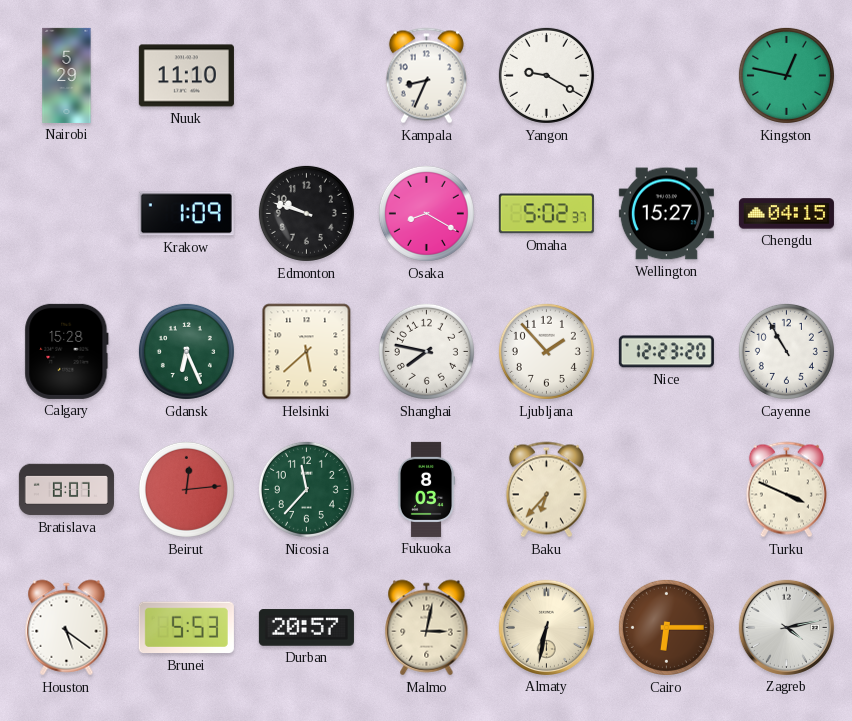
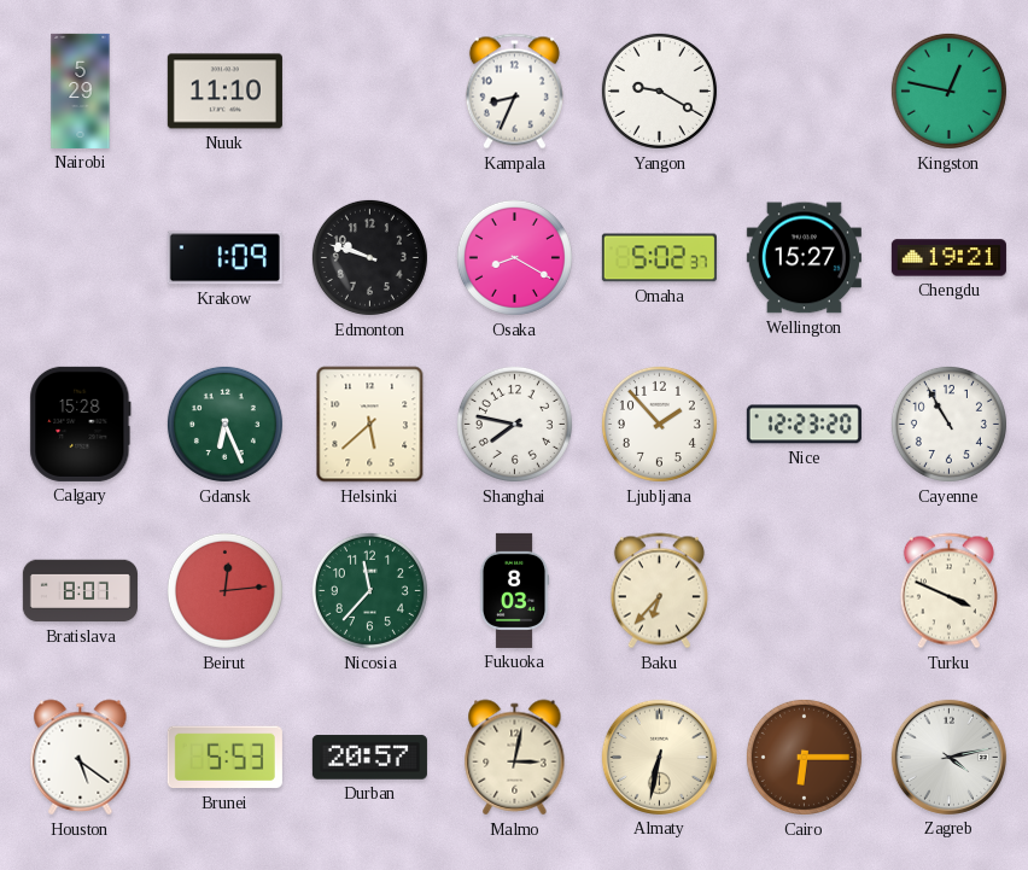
Chengdu: 04:15 -> 19:21
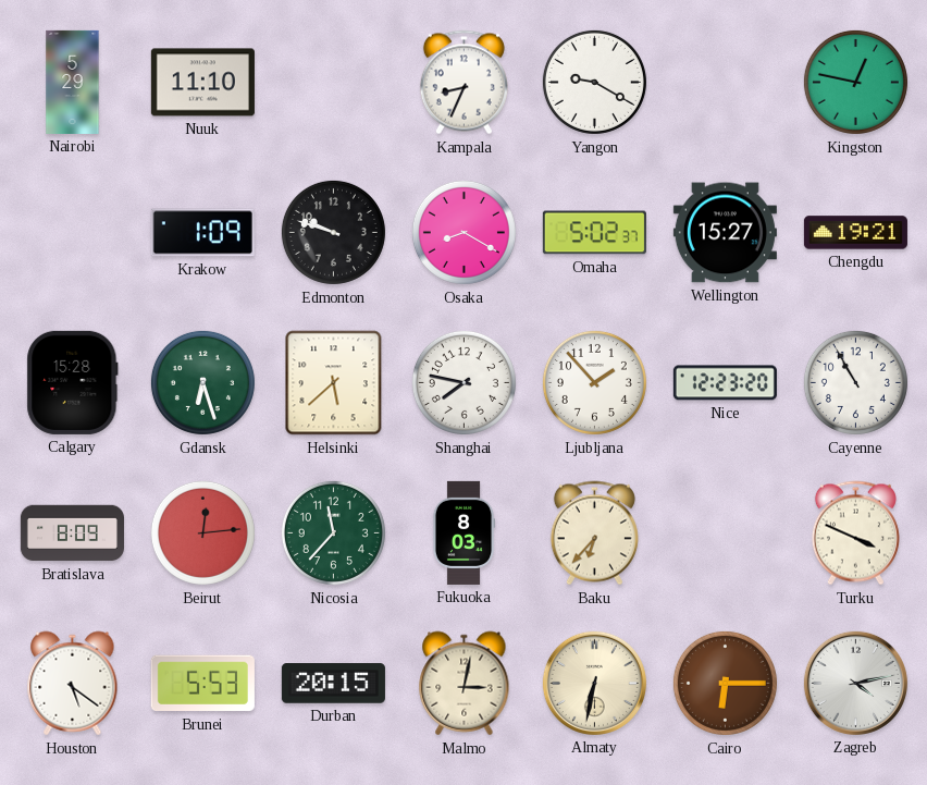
Gdansk: 6:26 -> 6:27
Bratislava: 8:07 -> 8:09
Durban: 20:57 -> 20:15
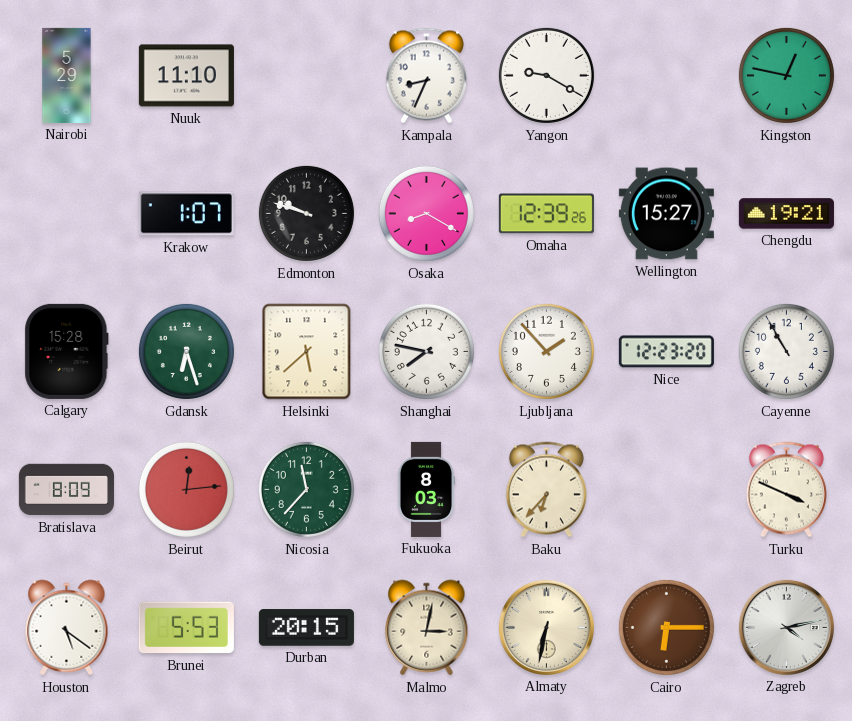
Krakow: 1:09 -> 1:07
Omaha: 5:02 -> 12:39
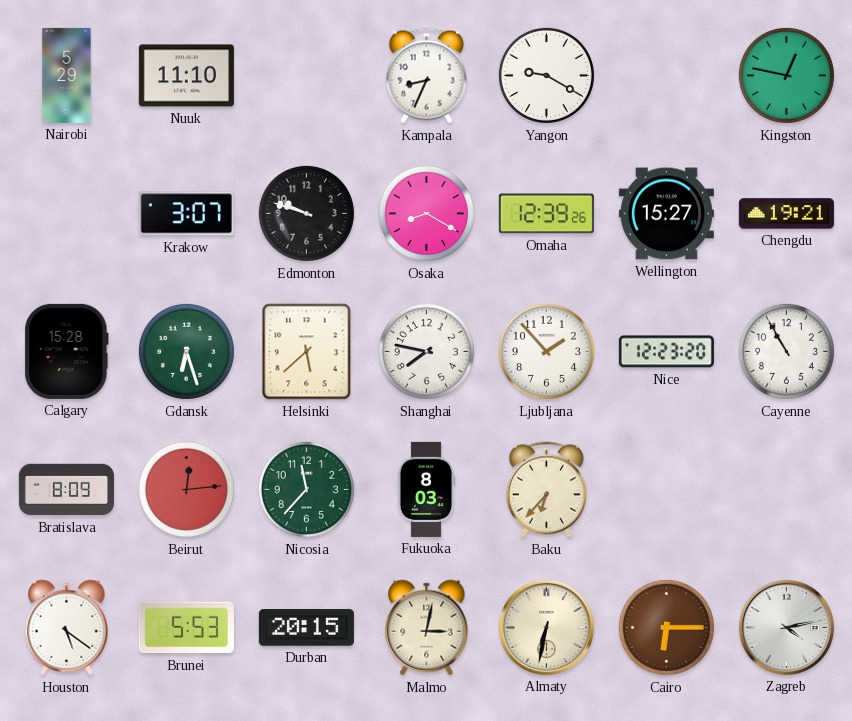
Krakow: 1:07 -> 3:07
Turku: 3:49 -> none
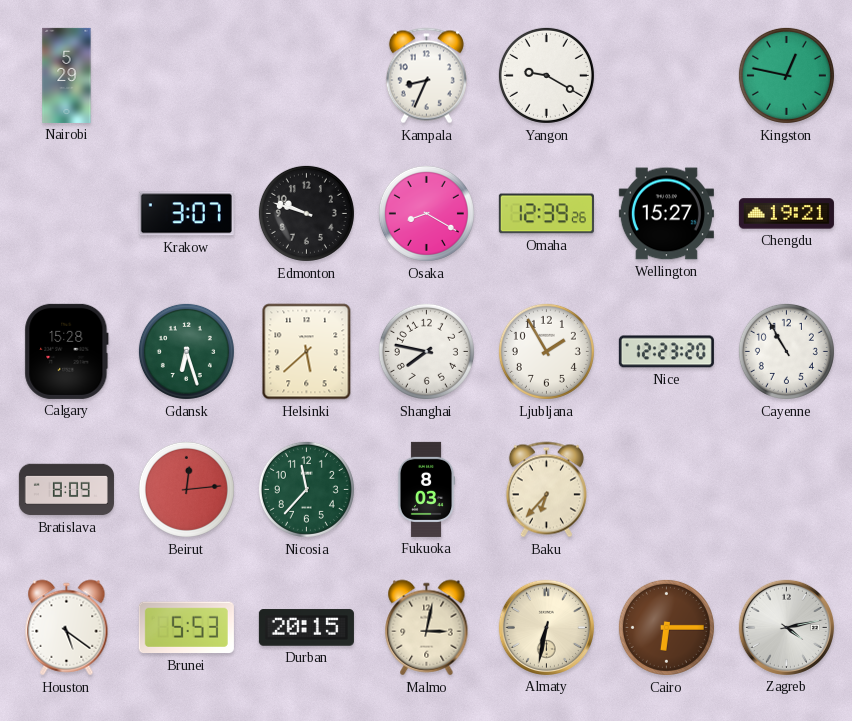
Nuuk: 11:10 -> none
Ljubljana: 1:53 -> 1:55
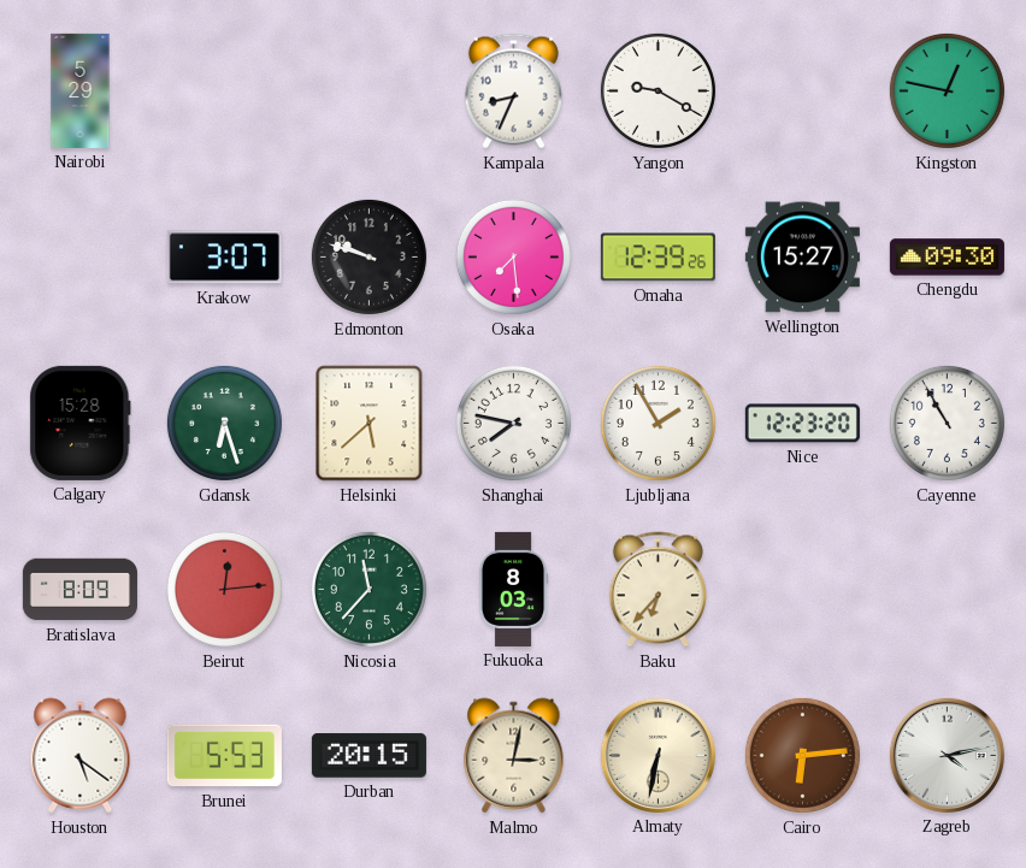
Osaka: 8:20 -> 7:29
Chengdu: 19:21 -> 09:30
Cairo: 6:15 -> 6:14
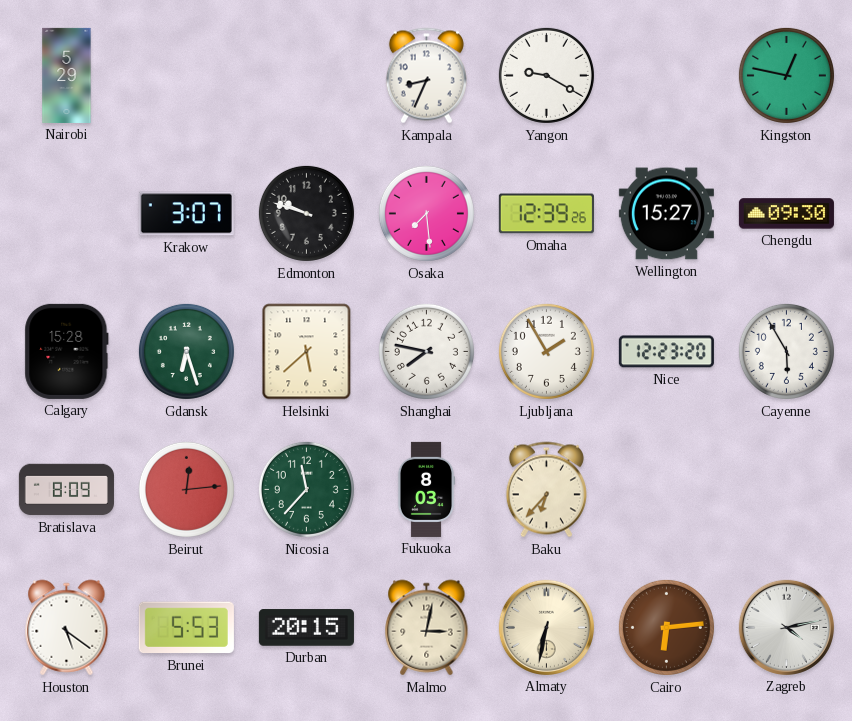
Cayenne: 10:55 -> 5:55
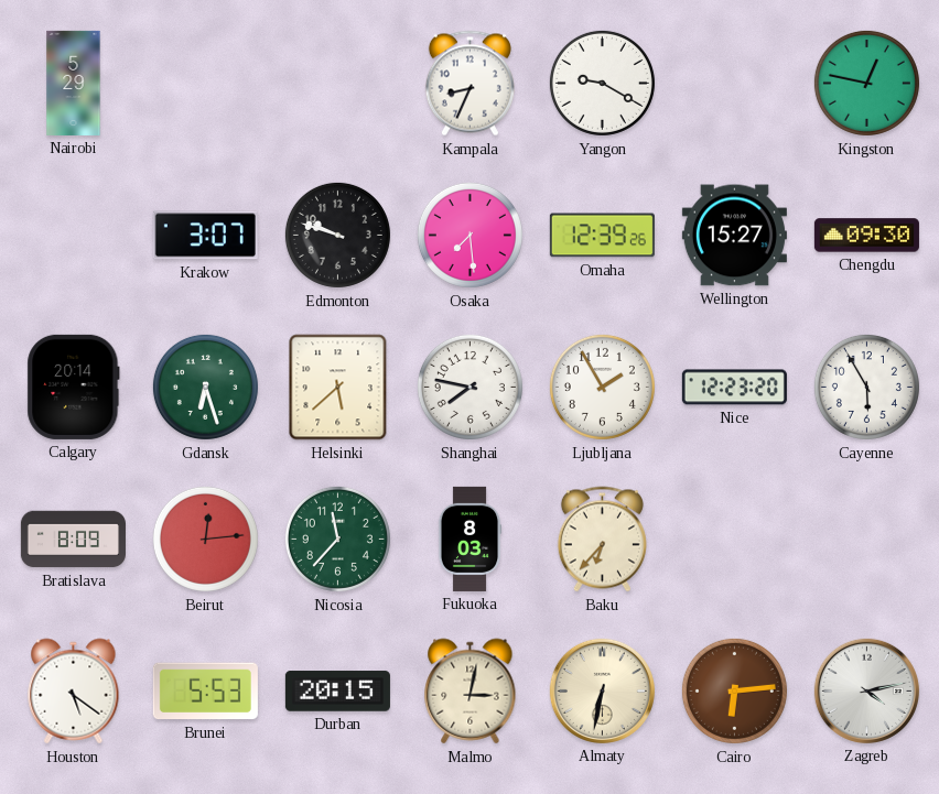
Calgary: 15:28 -> 20:14
